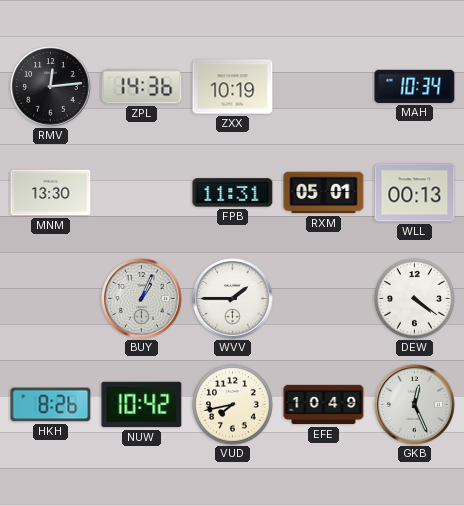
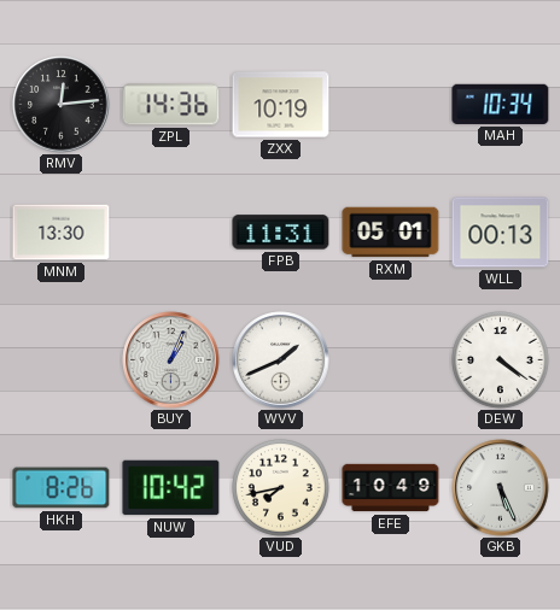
WVV: 1:45 -> 1:41
GKB: 12:26 -> 5:26
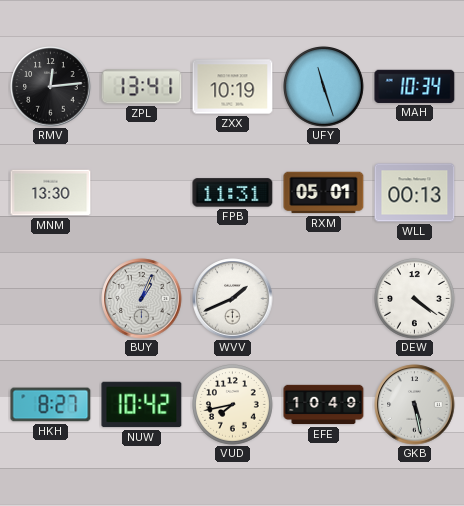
ZPL: 14:36 -> 13:41
UFY: none -> 11:27
HKH: 8:26 -> 8:27
GKB: 5:26 -> 5:28
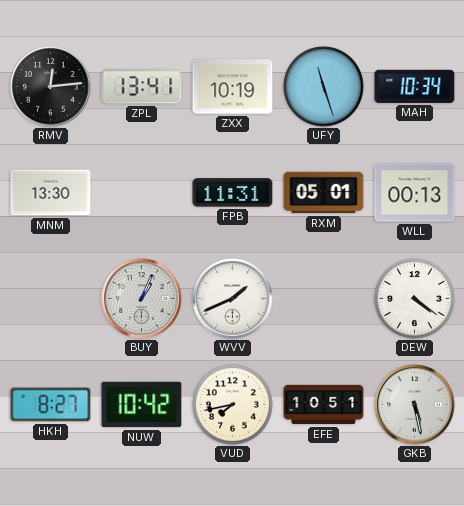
EFE: 10:49 -> 10:51
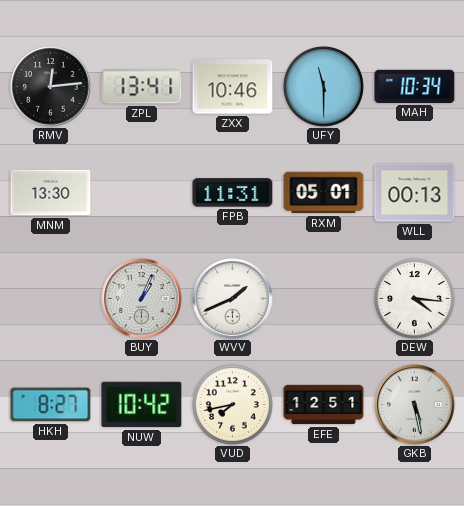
ZXX: 10:19 -> 10:46
UFY: 11:27 -> 11:30
DEW: 4:21 -> 4:16
EFE: 10:51 -> 12:51
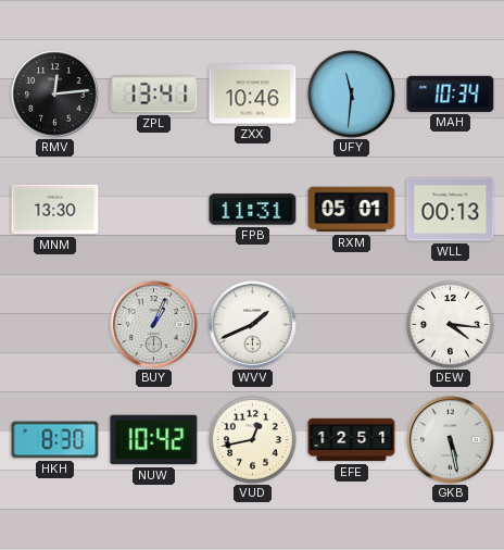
UFY: 11:30 -> 11:31
HKH: 8:27 -> 8:30
VUD: 7:43 -> 12:43
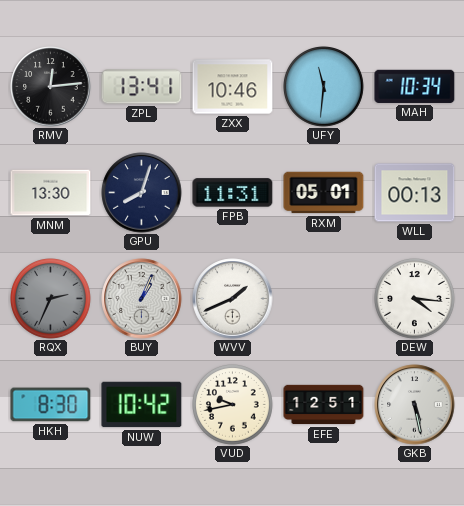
GPU: none -> 8:03
RQX: none -> 2:34
VUD: 12:43 -> 9:43
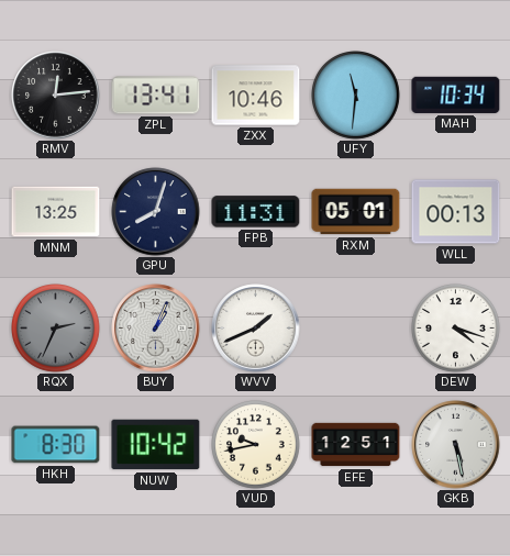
MNM: 13:30 -> 13:25
DEW: 4:16 -> 4:18
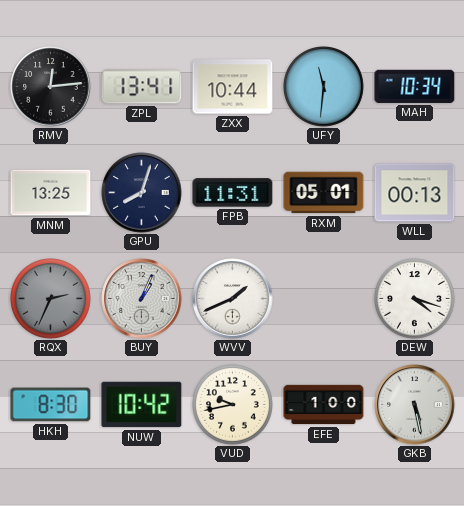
ZXX: 10:46 -> 10:44
EFE: 12:51 -> 1:00
